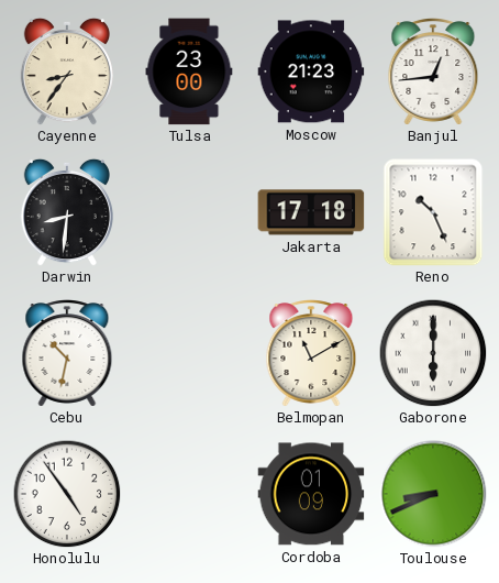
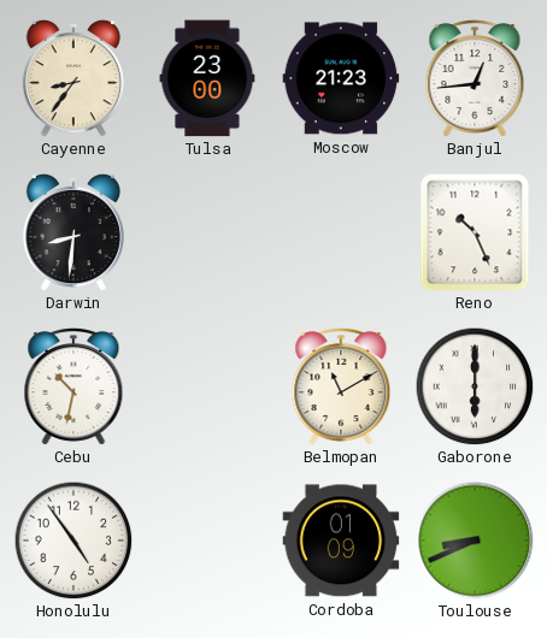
Jakarta: 17:18 -> none
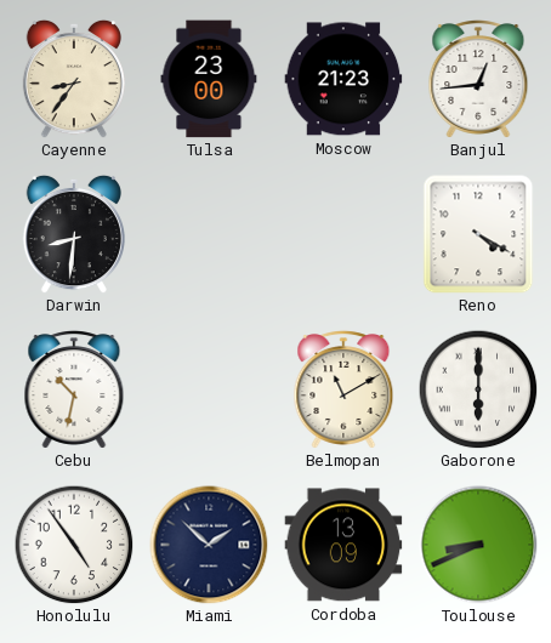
Reno: 10:26 -> 4:20
Miami: none -> 1:52
Cordoba: 01:09 -> 13:09
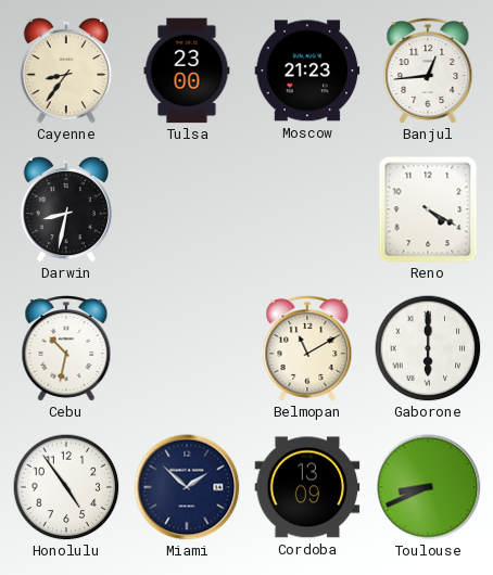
Darwin: 8:31 -> 8:32
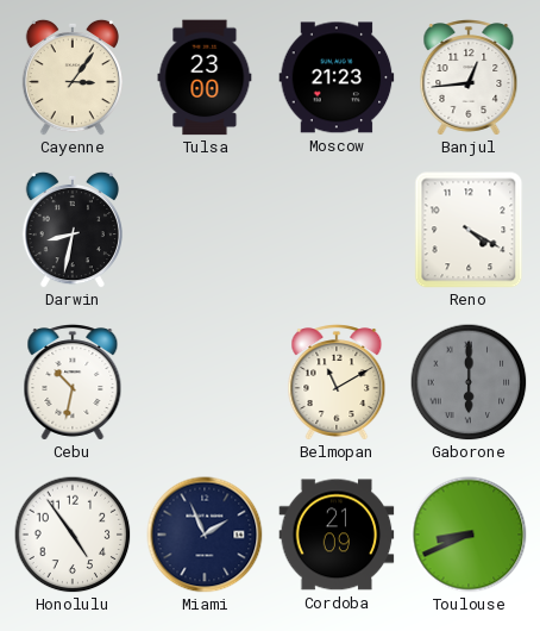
Cayenne: 8:36 -> 3:06
Gaborone dial: white -> grey
Miami: 1:52 -> 1:56
Cordoba: 13:09 -> 21:09
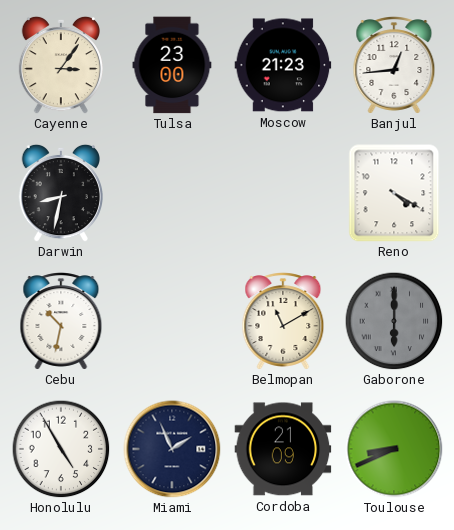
Honolulu: 4:54 -> 4:55
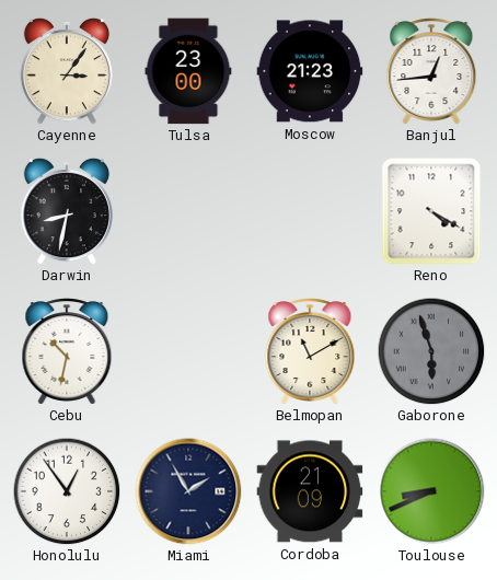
Gaborone: 6:00 -> 5:57
Honolulu: 4:55 -> 12:54
Miami: 1:56 -> 1:55
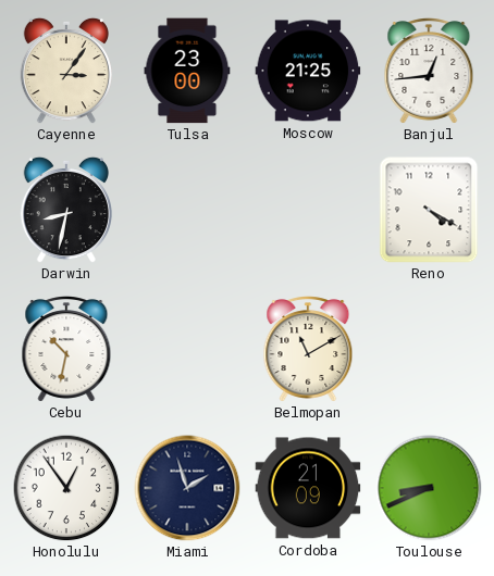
Moscow: 21:23 -> 21:25
Gaborone: 5:57 -> none
Miami: 1:55 -> 1:57
